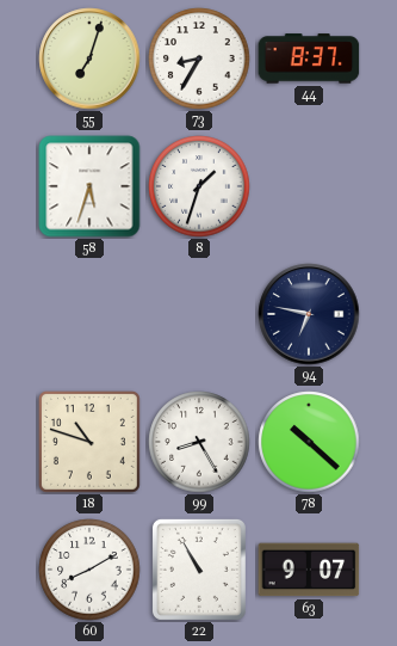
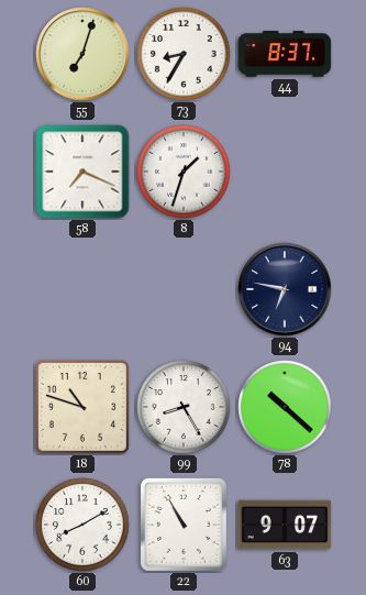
58: 5:33 -> 7:19
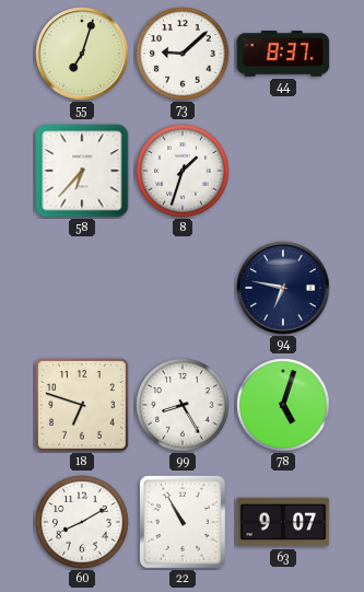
73: 8:35 -> 9:08
58: 7:19 -> 6:37
18: 10:48 -> 6:48
78: 10:22 -> 5:03
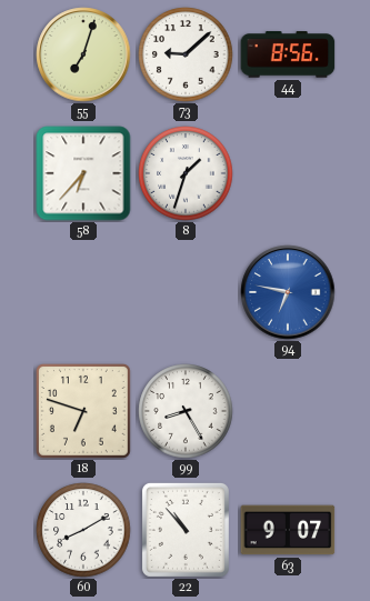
44: 8:37 -> 8:56
94 dial: navy -> blue
78: 5:03 -> none
22: 10:55 -> 10:53
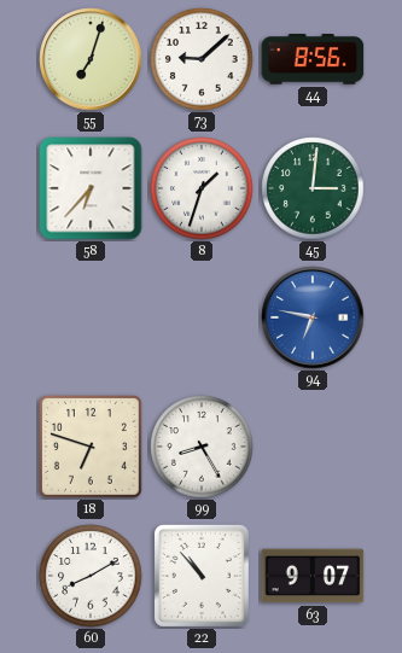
45: none -> 3:01
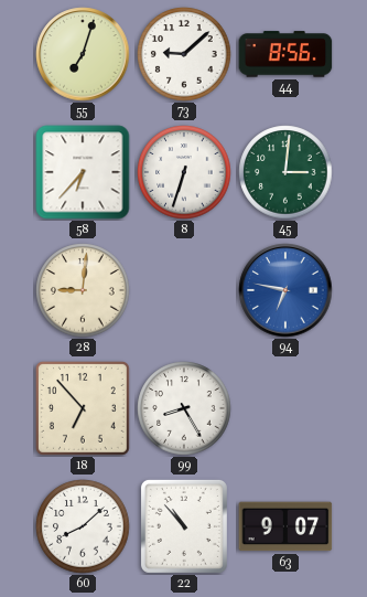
8: 1:33 -> 6:33
28: none -> 9:01
18: 6:48 -> 6:53
60: 8:10 -> 8:08
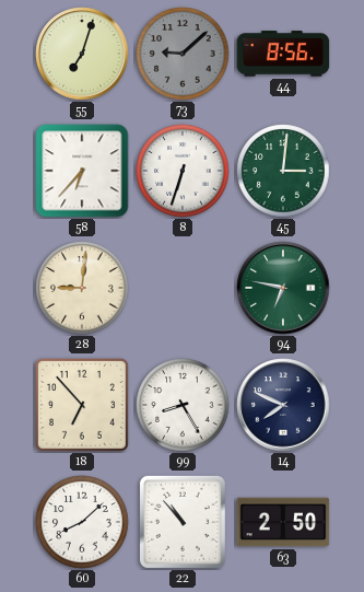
73 dial: white -> grey
94 dial: blue -> green
14: none -> 7:49
63: 9:07 -> 2:50
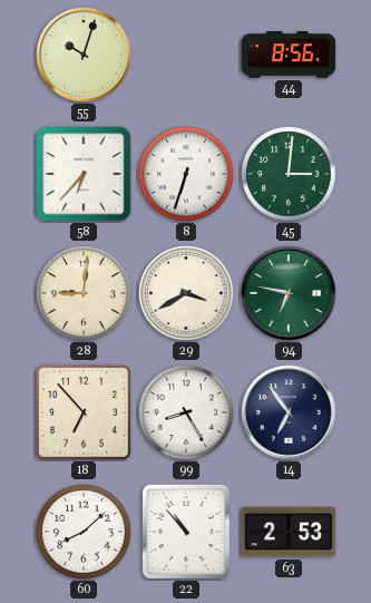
55: 7:03 -> 10:03
73: 9:08 -> none
29: none -> 3:40
14: 7:49 -> 6:54
63: 2:50 -> 2:53
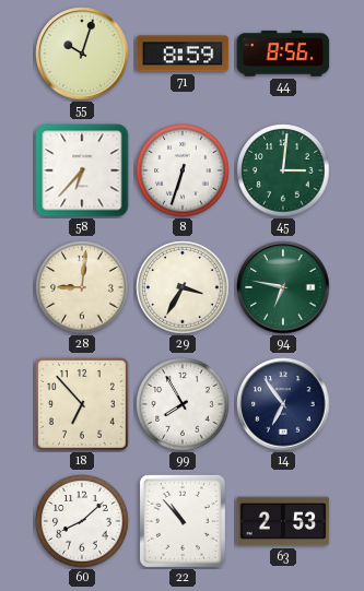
71: none -> 8:59
29: 3:40 -> 3:35
99: 8:25 -> 7:55
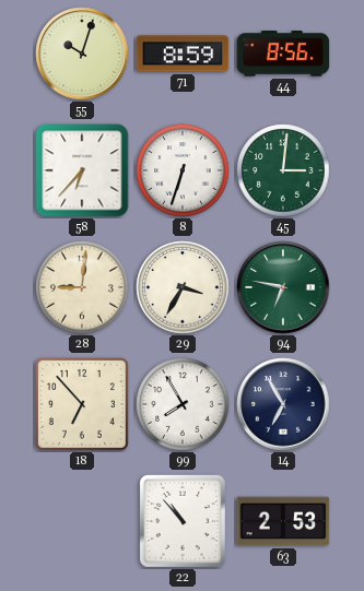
14: 6:54 -> 6:55
60: 8:08 -> none
